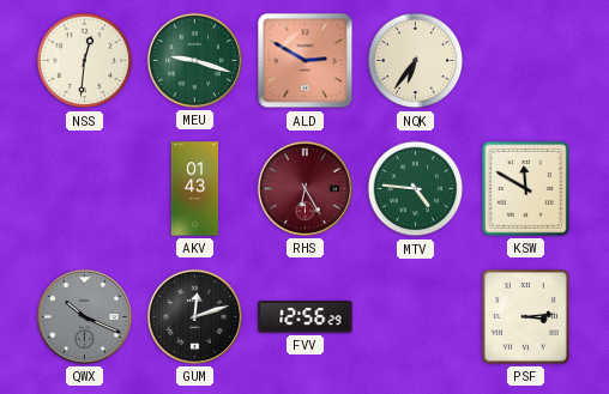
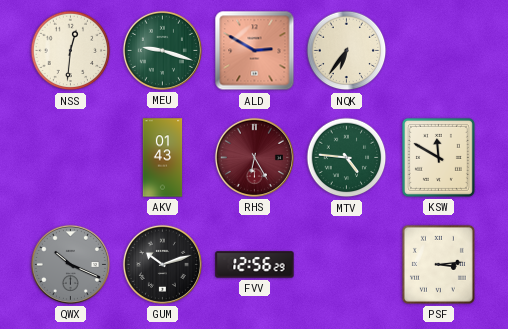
GUM: 12:12 -> 10:12
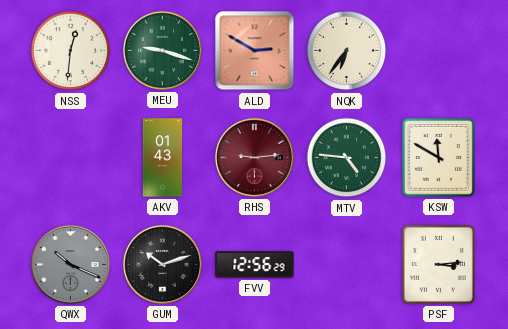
RHS: 6:25 -> 9:14
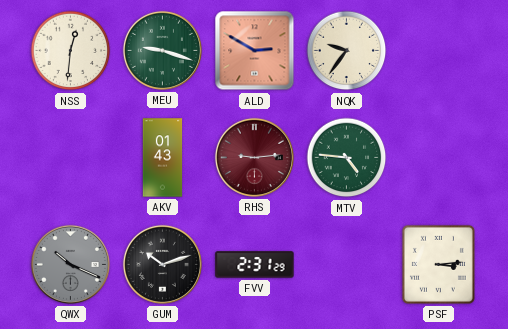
NQK: 6:36 -> 9:36
KSW: 11:50 -> none
FVV: 12:56 -> 2:31
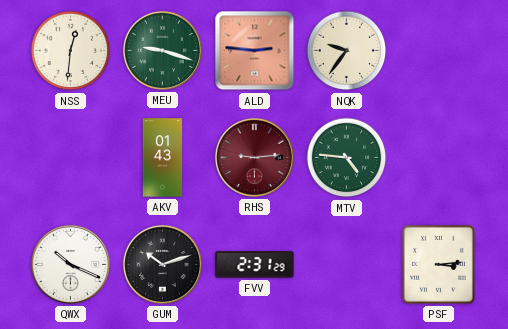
ALD: 2:50 -> 2:46
QWX dial: grey -> white
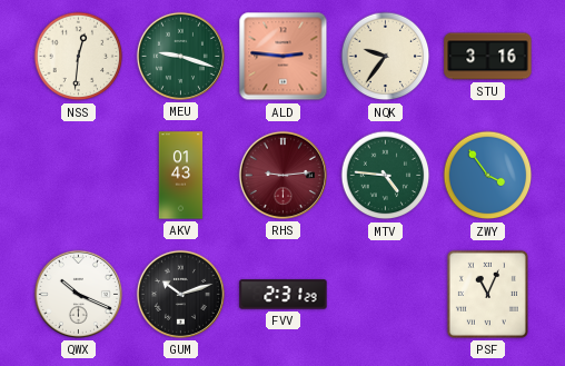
STU: none -> 3:16
ZWY: none -> 3:54
PSF: 3:14 -> 11:04
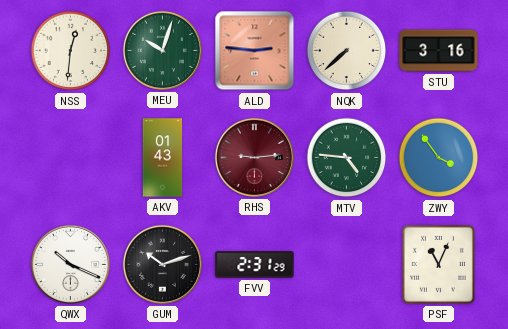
MEU: 9:18 -> 10:03
NQK: 9:36 -> 7:38
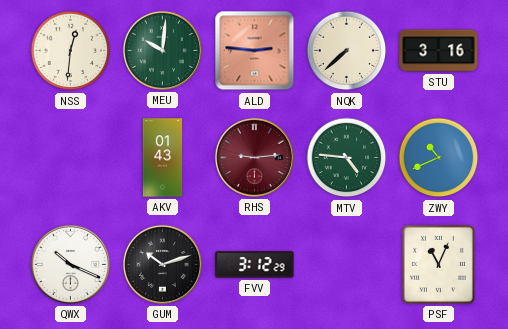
MEU: 10:03 -> 10:01
ZWY: 3:54 -> 10:41
FVV: 2:31 -> 3:12
